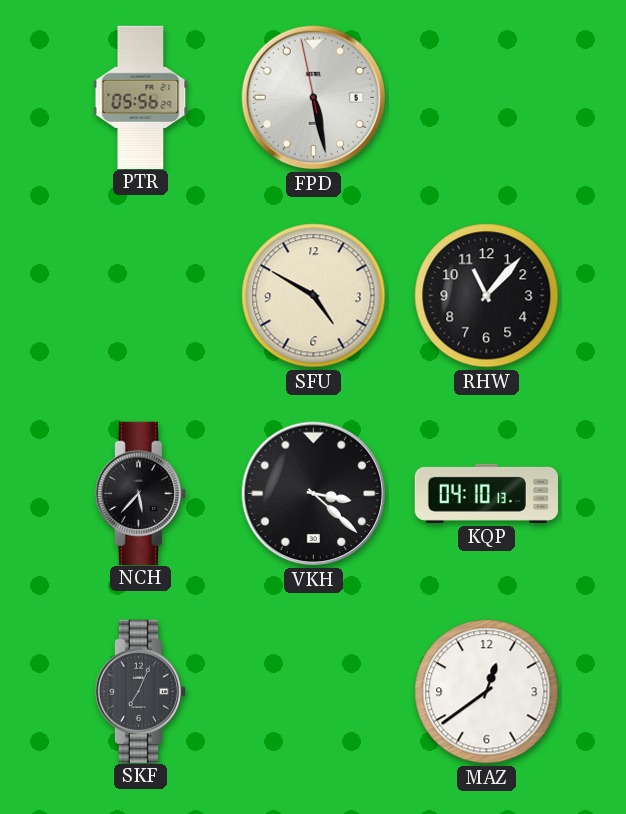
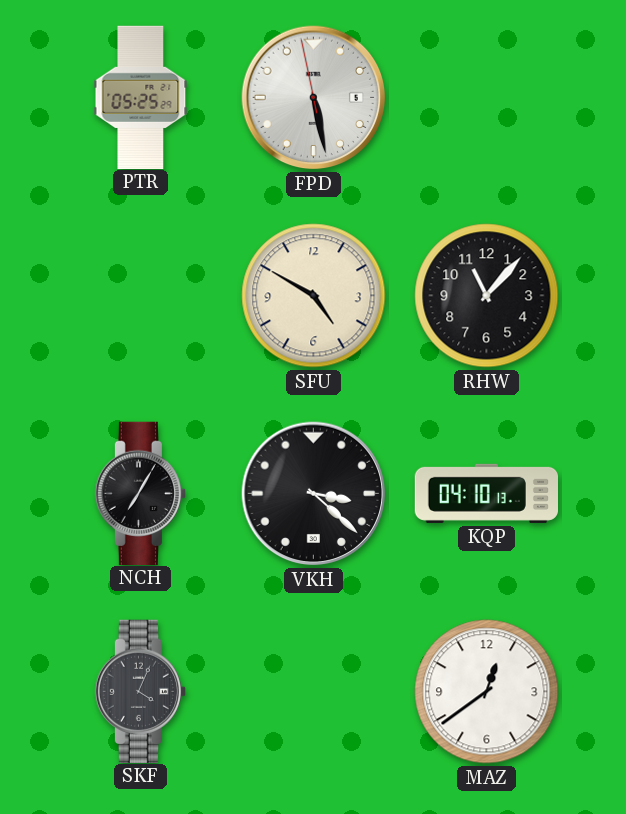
PTR: 05:56 -> 05:25
NCH: 5:37 -> 7:05
SKF: 7:04 -> 4:04
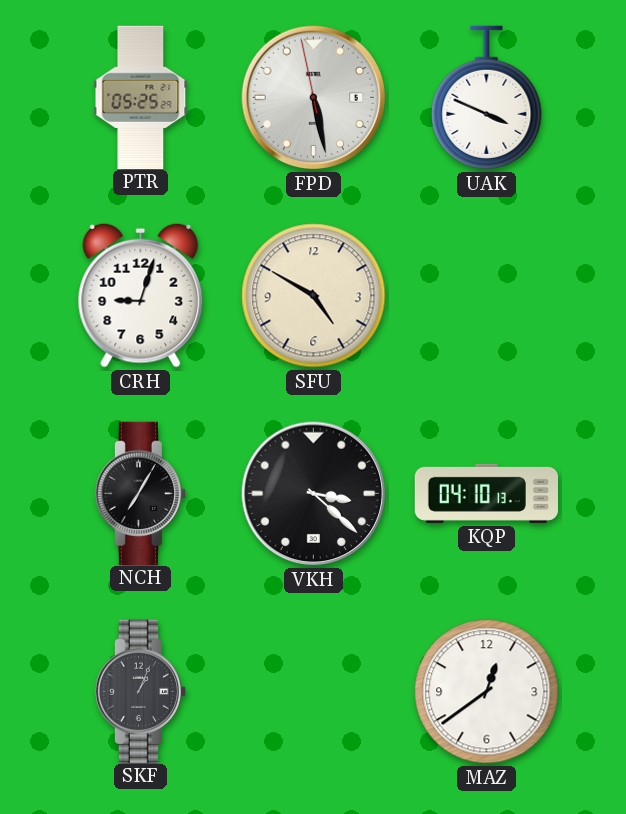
UAK: none -> 3:49
CRH: none -> 9:03
RHW: 11:07 -> none
SKF: 4:04 -> 1:04
